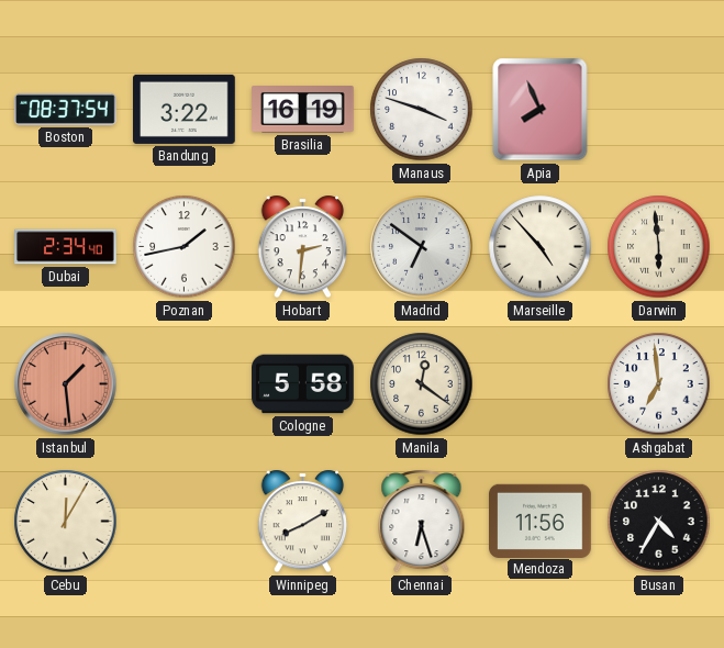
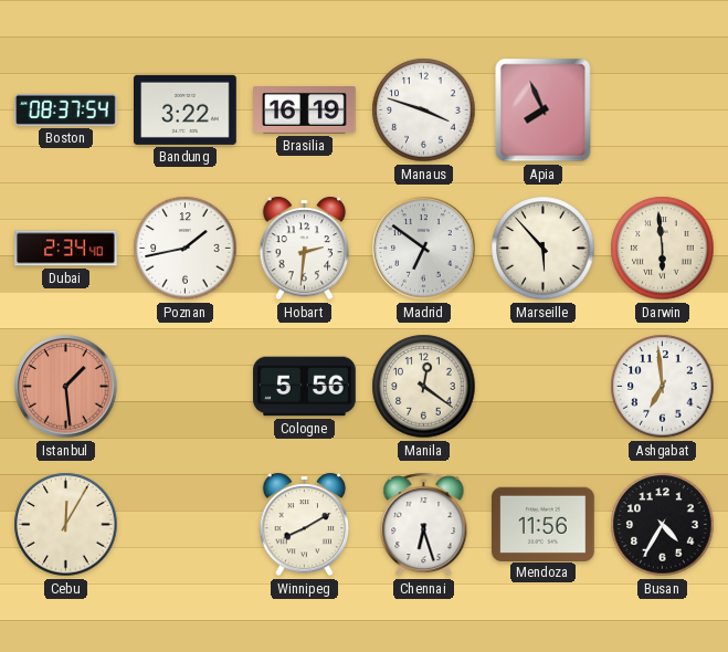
Marseille: 4:53 -> 5:53
Cologne: 5:58 -> 5:56
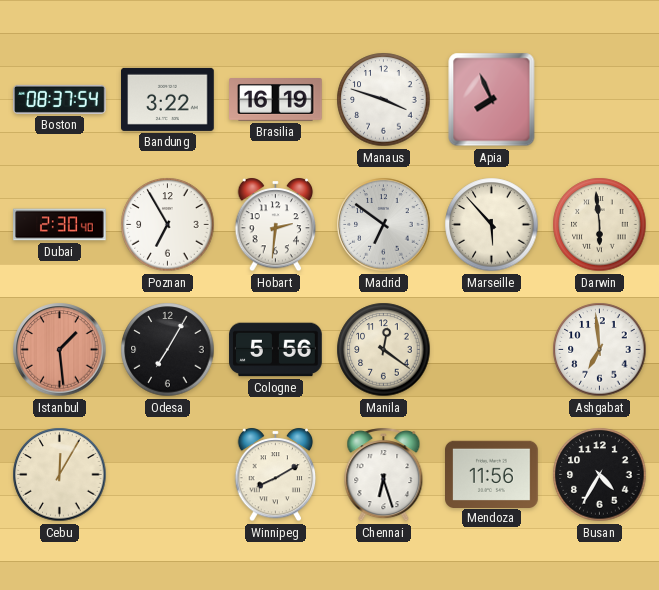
Dubai: 2:34 -> 2:30
Poznan: 1:43 -> 6:55
Odesa: none -> 7:05
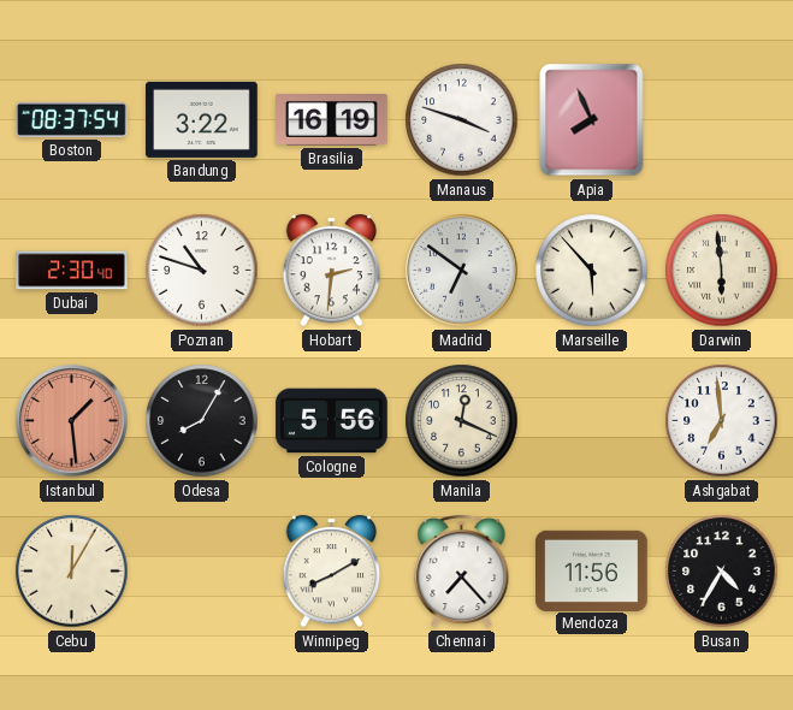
Poznan: 6:55 -> 10:48
Odesa: 7:05 -> 8:05
Manila: 12:21 -> 12:19
Chennai: 6:27 -> 7:23
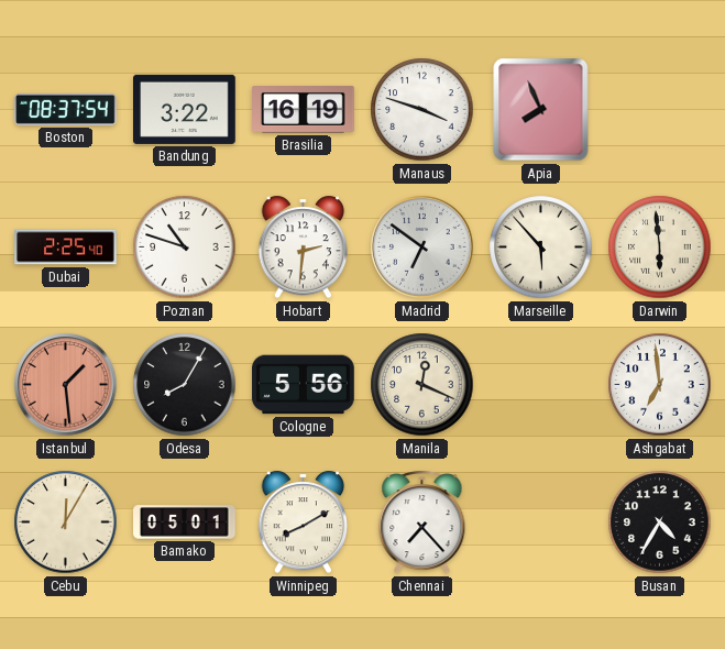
Dubai: 2:30 -> 2:25
Bamako: none -> 05:01
Mendoza: 11:56 -> none
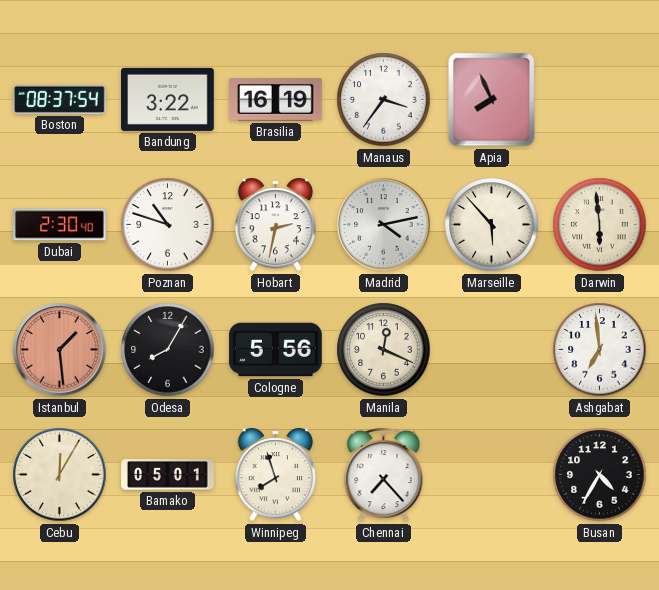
Manaus: 3:48 -> 3:36
Dubai: 2:25 -> 2:30
Hobart: 2:31 -> 2:32
Madrid: 6:51 -> 4:13
Winnipeg: 8:10 -> 7:57
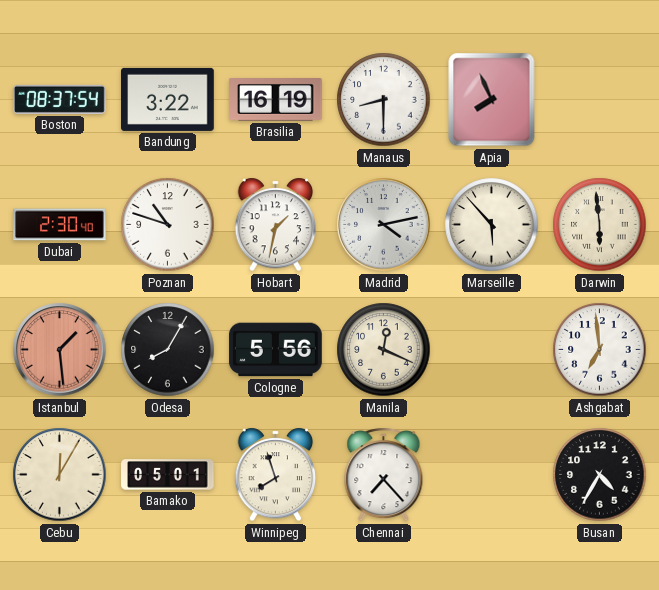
Manaus: 3:36 -> 8:30
Hobart: 2:32 -> 1:32
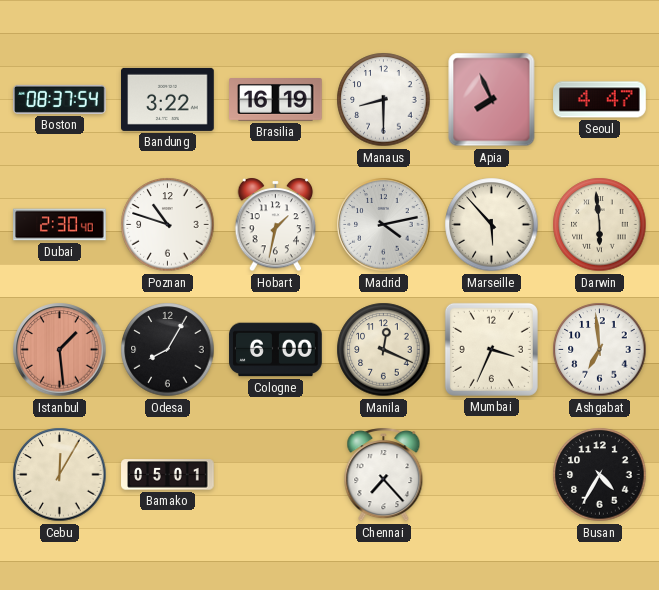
Seoul: none -> 4:47
Cologne: 5:56 -> 6:00
Mumbai: none -> 3:34
Winnipeg: 7:57 -> none
